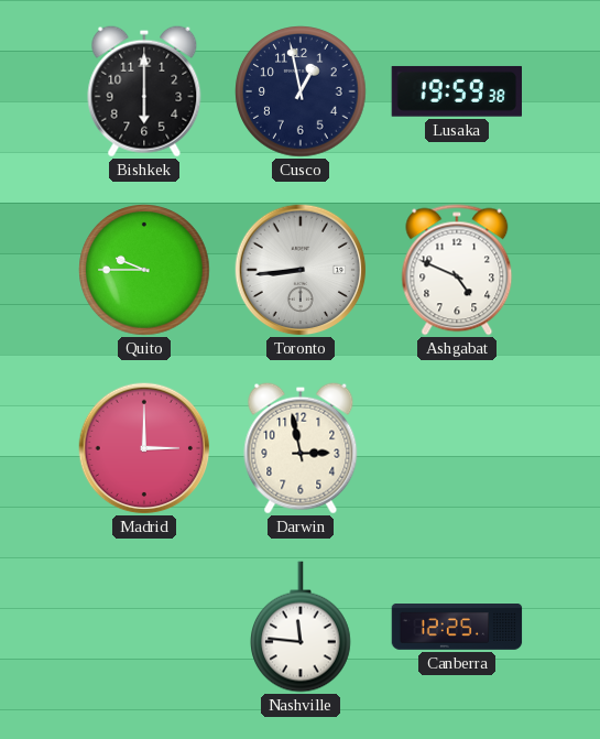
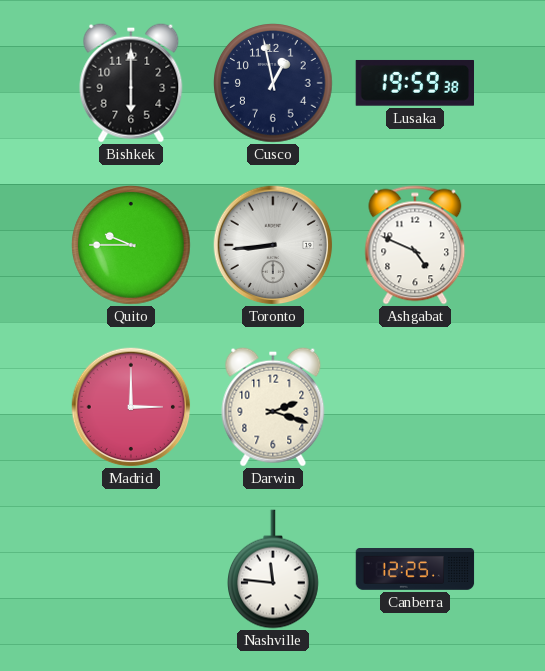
Darwin: 2:58 -> 2:18
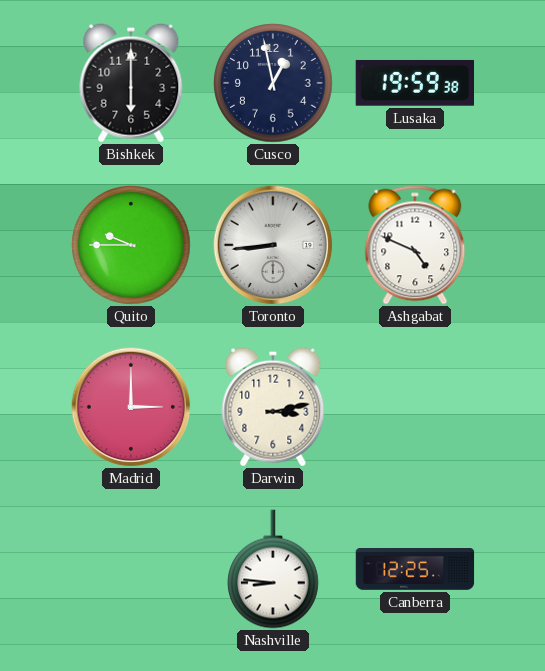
Darwin: 2:18 -> 3:13
Nashville: 11:46 -> 8:46
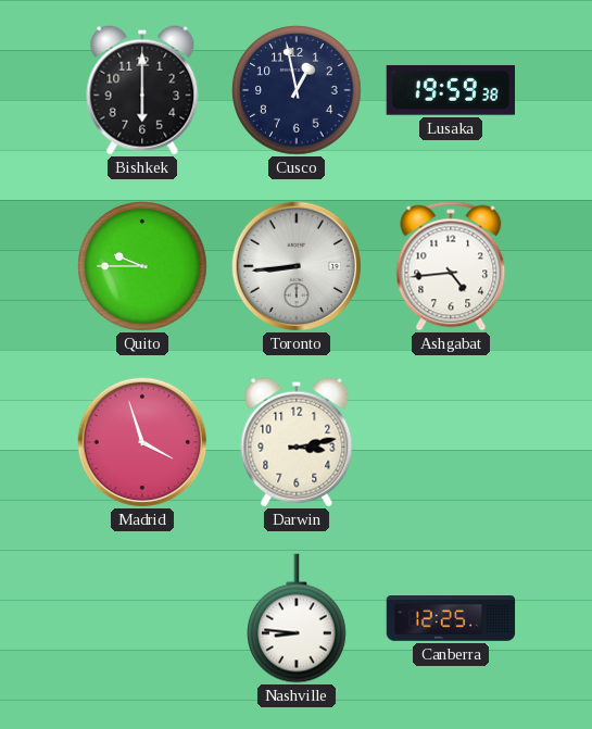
Ashgabat: 4:49 -> 4:44
Madrid: 3:00 -> 3:57
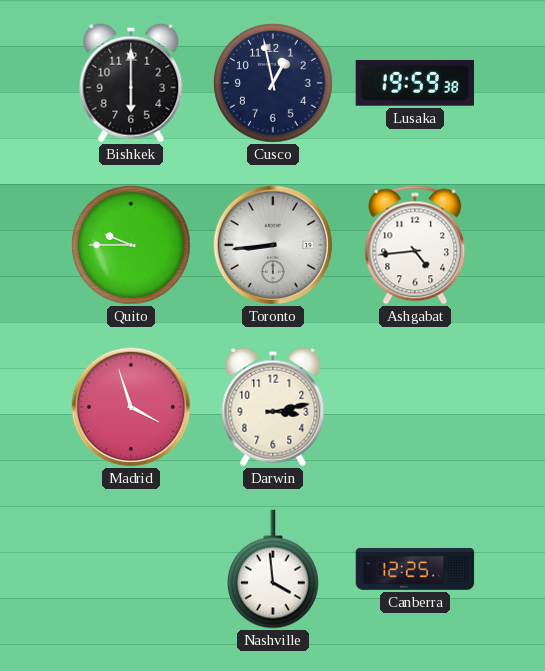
Nashville: 8:46 -> 3:59
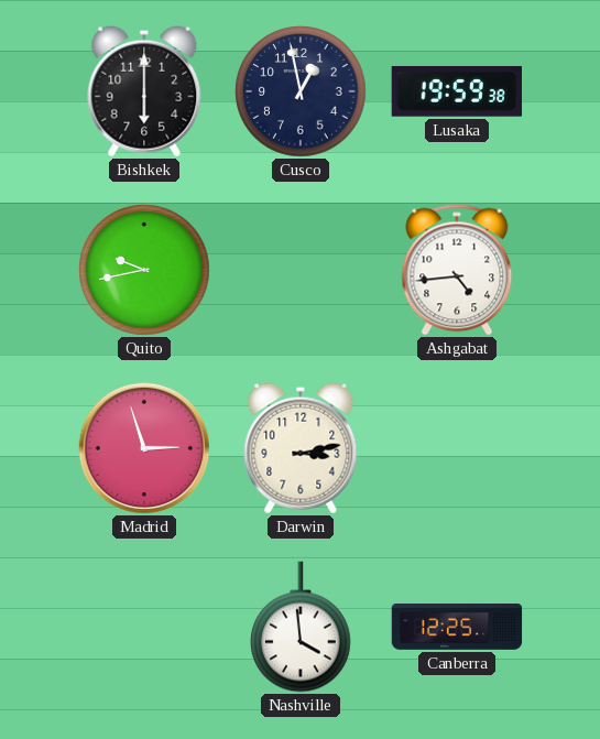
Quito: 9:45 -> 9:43
Toronto: 8:44 -> none
Madrid: 3:57 -> 2:57
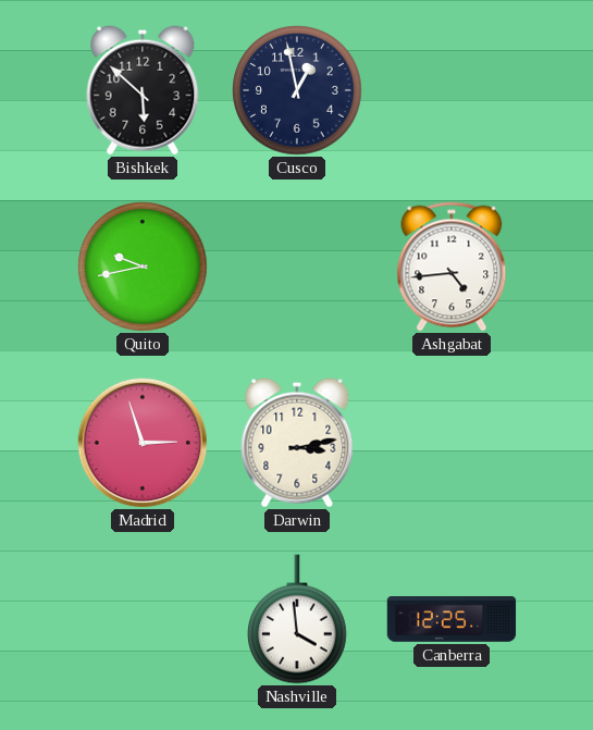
Bishkek: 6:00 -> 5:52
Lusaka: 19:59 -> none
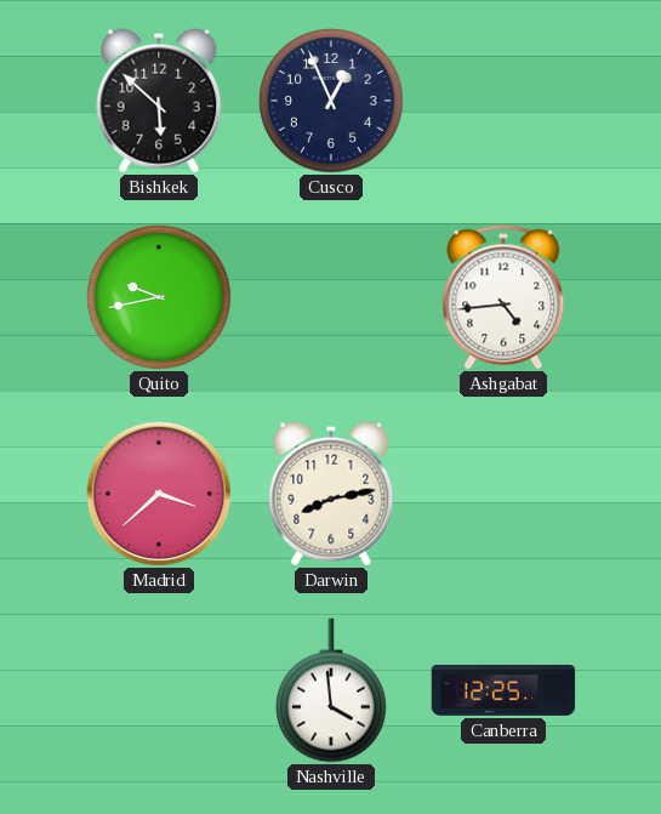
Cusco: 12:58 -> 12:56
Madrid: 2:57 -> 3:38
Darwin: 3:13 -> 8:13
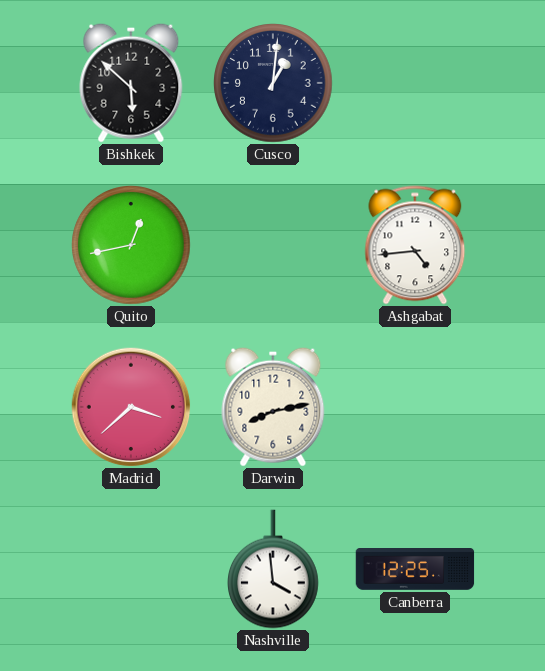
Cusco: 12:56 -> 1:01
Quito: 9:43 -> 12:43
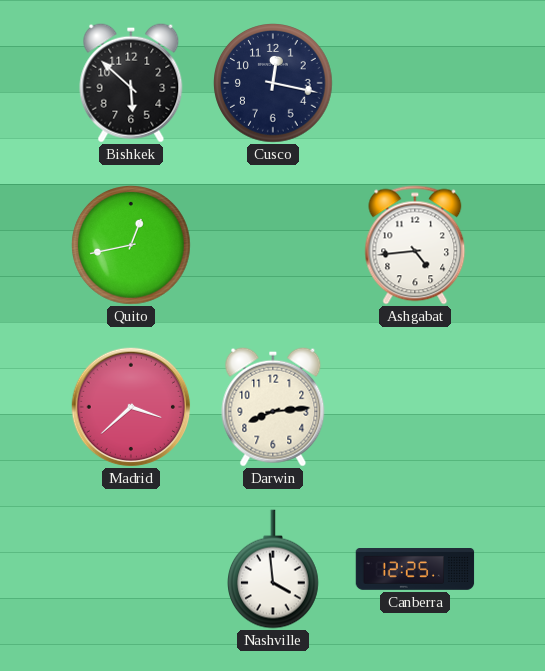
Cusco: 1:01 -> 12:17
Darwin: 8:13 -> 8:14
